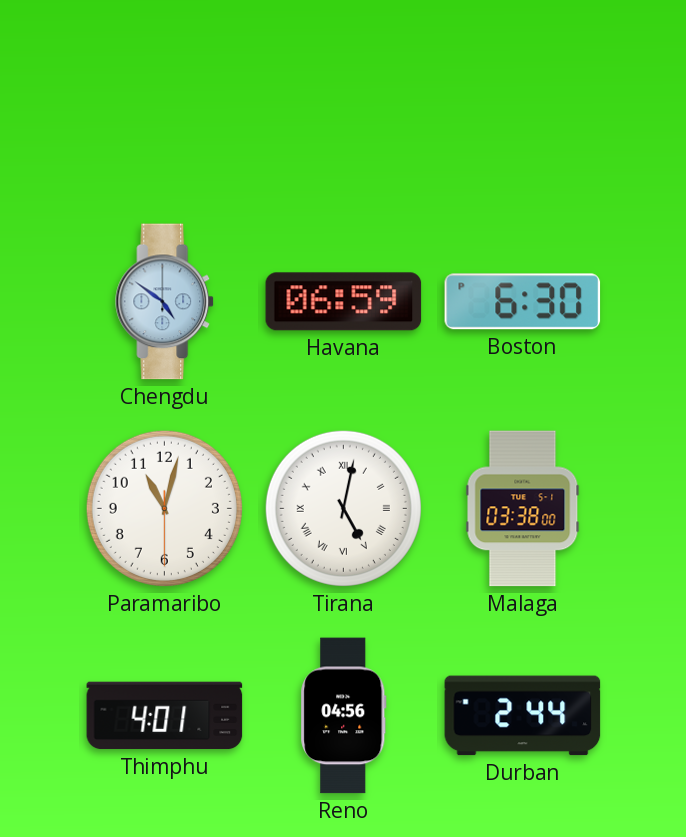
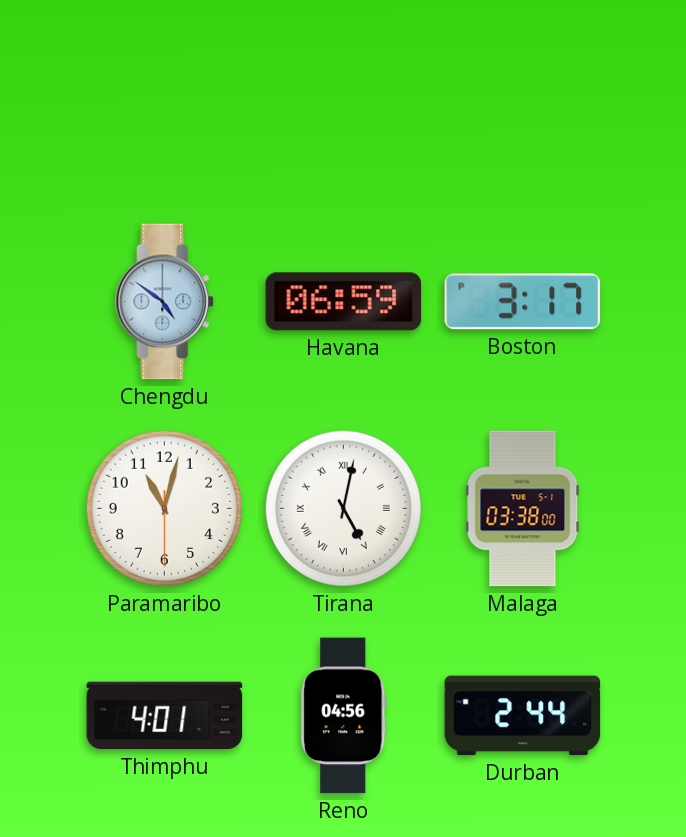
Boston: 6:30 -> 3:17
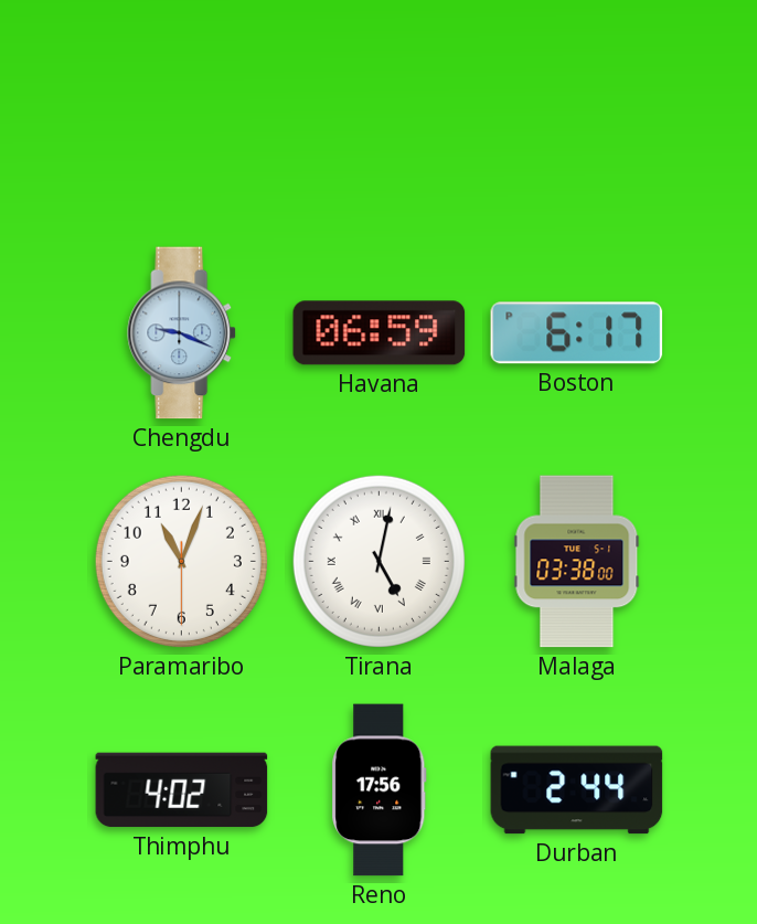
Chengdu: 4:51 -> 9:19
Boston: 3:17 -> 6:17
Paramaribo: 11:02 -> 11:03
Thimphu: 4:01 -> 4:02
Reno: 04:56 -> 17:56
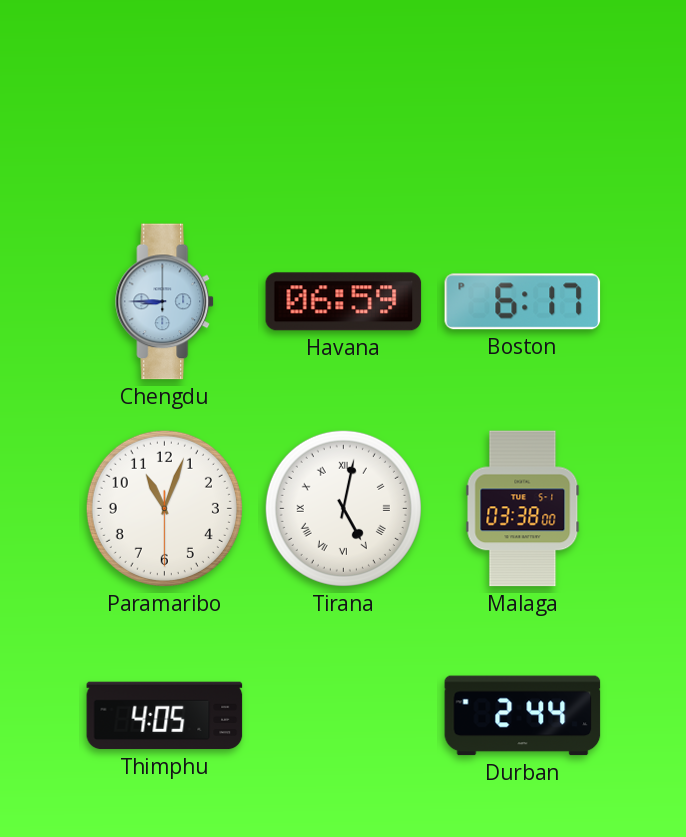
Chengdu: 9:19 -> 8:45
Thimphu: 4:02 -> 4:05
Reno: 17:56 -> none
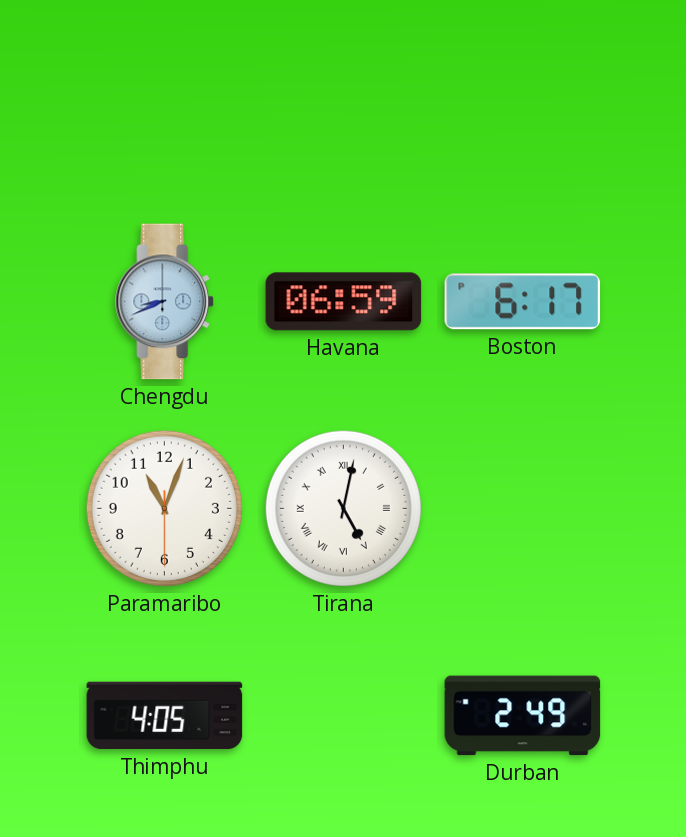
Chengdu: 8:45 -> 8:41
Malaga: 03:38 -> none
Durban: 2:44 -> 2:49
